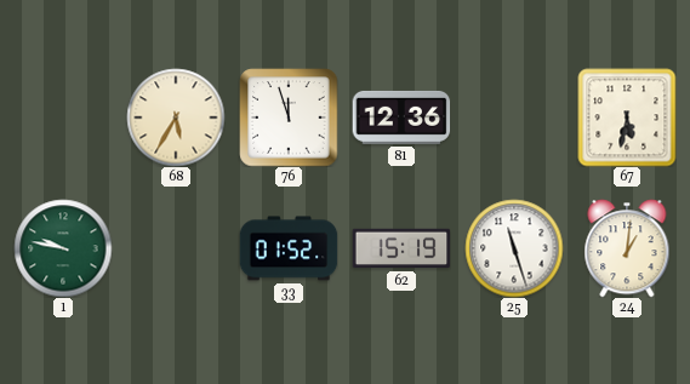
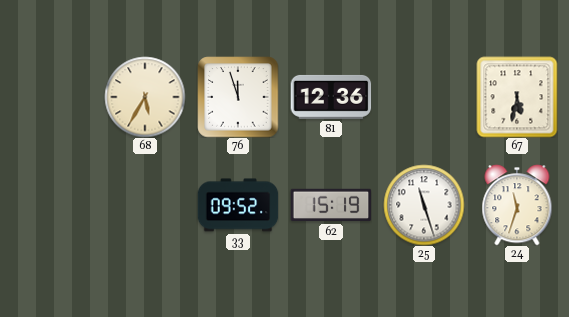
1: 9:47 -> none
33: 01:52 -> 09:52
24: 1:01 -> 11:33
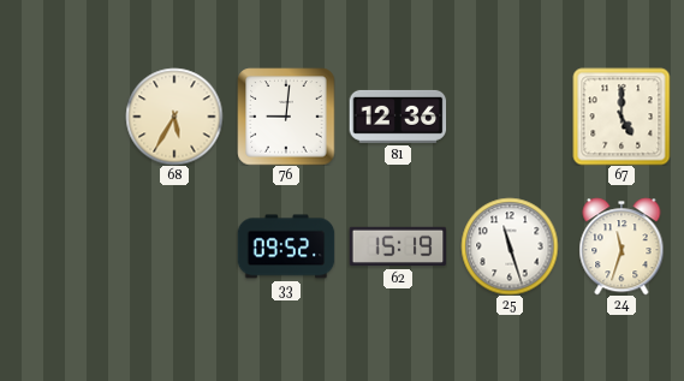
76: 11:57 -> 9:01
67: 5:32 -> 5:00
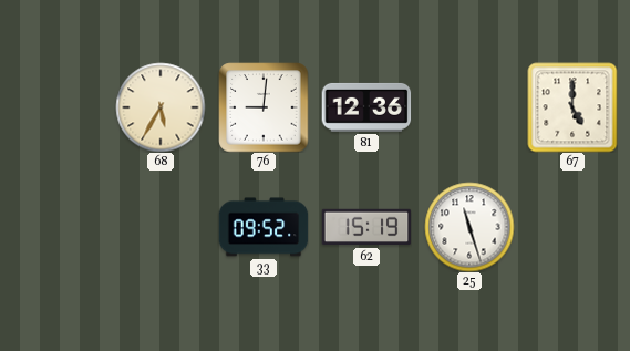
24: 11:33 -> none
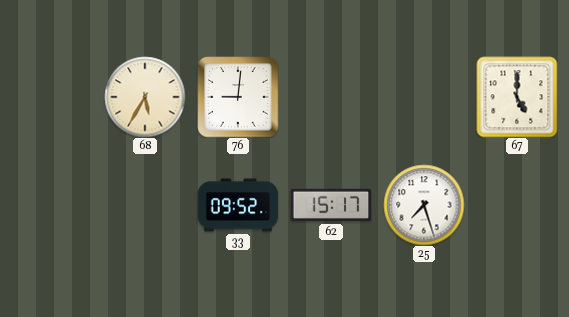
81: 12:36 -> none
62: 15:19 -> 15:17
25: 11:27 -> 7:27
